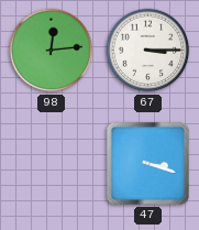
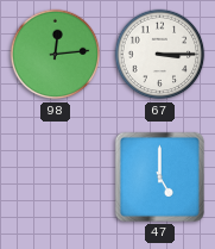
47: 3:18 -> 5:00
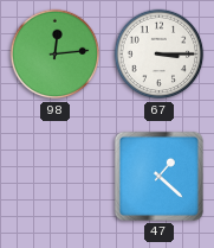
47: 5:00 -> 1:22
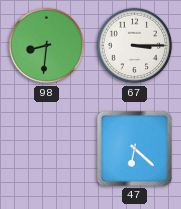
98: 12:14 -> 8:31
47: 1:22 -> 6:22
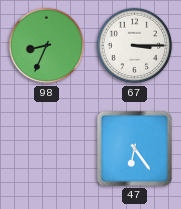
98: 8:31 -> 8:34
47: 6:22 -> 6:24
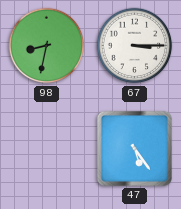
98: 8:34 -> 8:32
47: 6:24 -> 5:24
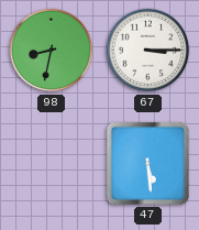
47: 5:24 -> 5:29
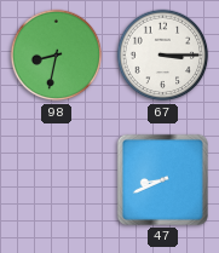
47: 5:29 -> 8:41
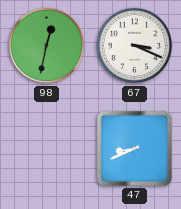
98: 8:32 -> 12:32
67: 3:15 -> 3:19
